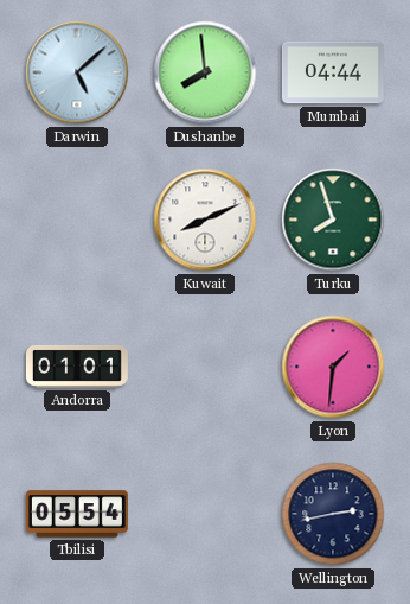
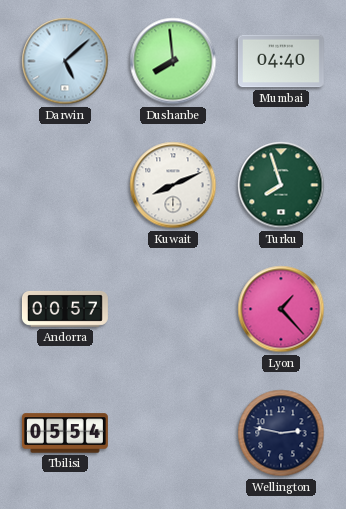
Mumbai: 04:44 -> 04:40
Andorra: 01:01 -> 00:57
Lyon: 1:31 -> 1:23
Wellington: 2:43 -> 2:47
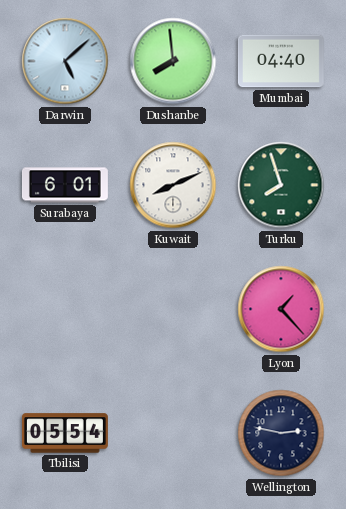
Surabaya: none -> 6:01
Andorra: 00:57 -> none
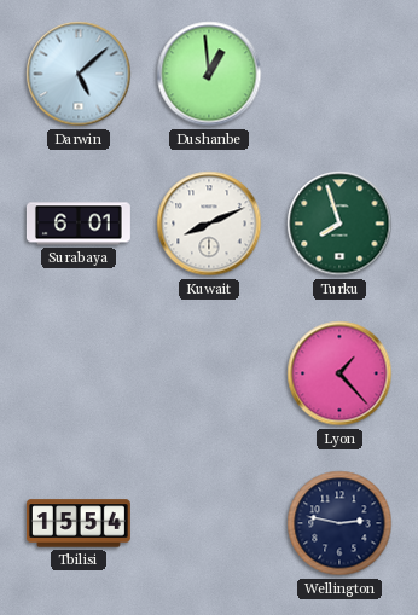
Dushanbe: 7:59 -> 12:59
Mumbai: 04:40 -> none
Tbilisi: 05:54 -> 15:54
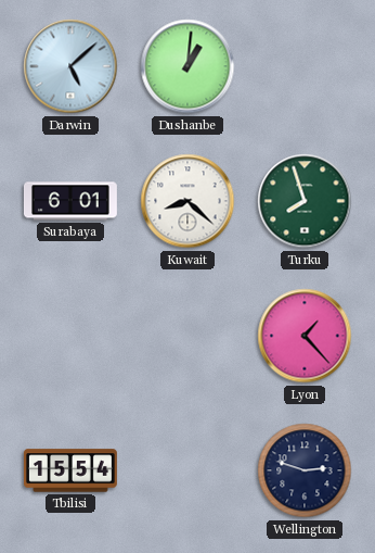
Dushanbe: 12:59 -> 1:01
Kuwait: 8:11 -> 8:22
Wellington: 2:47 -> 2:48
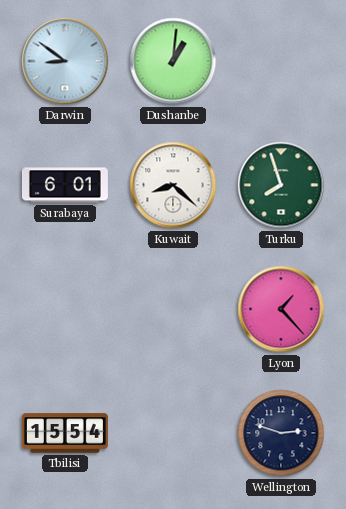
Darwin: 5:08 -> 8:51
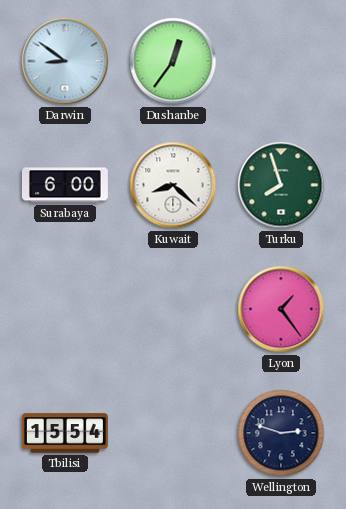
Dushanbe: 1:01 -> 12:36
Surabaya: 6:01 -> 6:00
Lyon: 1:23 -> 1:24
